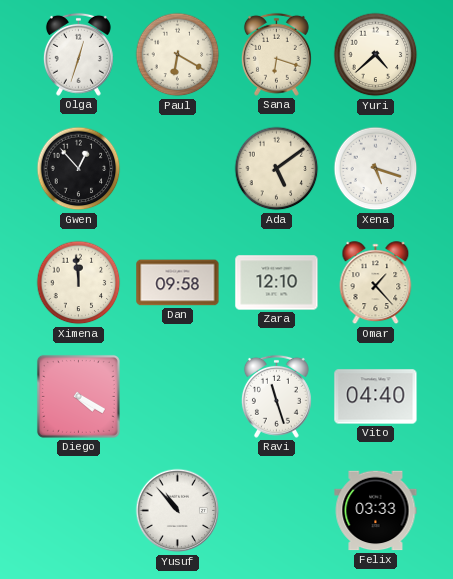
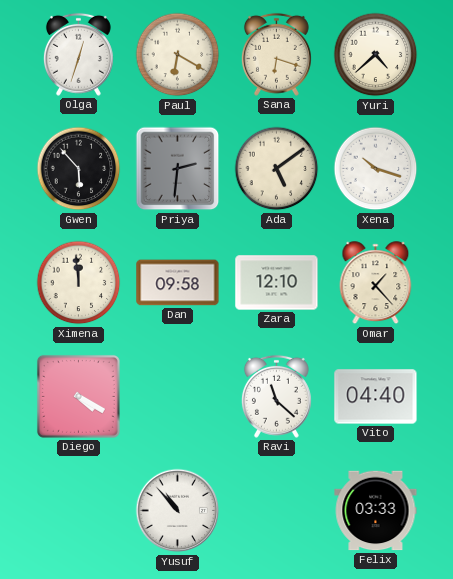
Gwen: 12:53 -> 5:53
Priya: none -> 2:31
Xena: 5:18 -> 10:18
Ravi: 11:27 -> 11:22
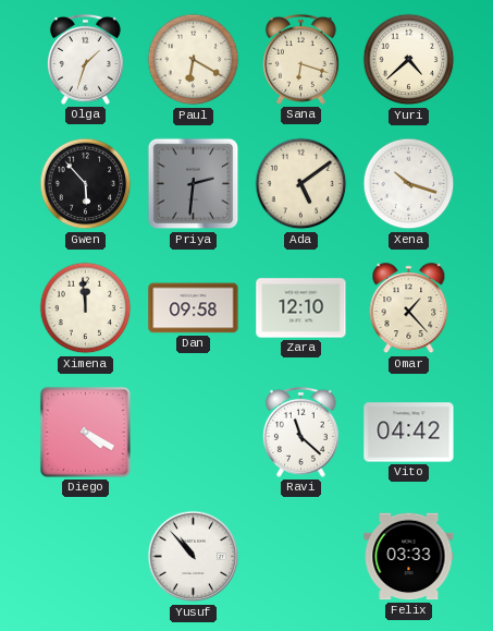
Olga: 12:33 -> 1:33
Vito: 04:40 -> 04:42
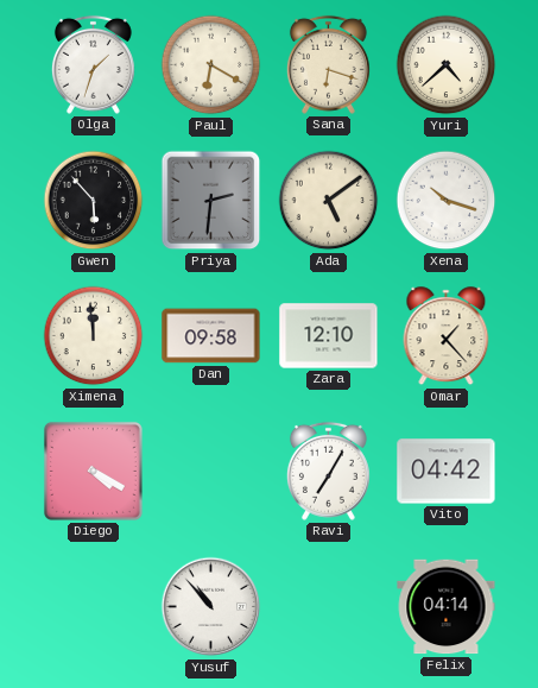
Ravi: 11:22 -> 7:05
Felix: 03:33 -> 04:14
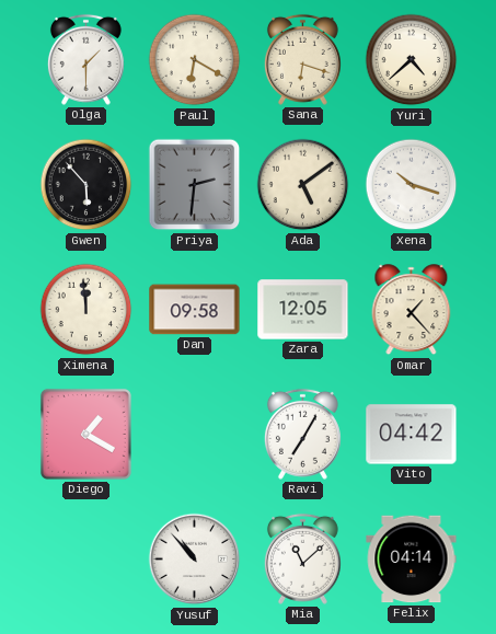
Olga: 1:33 -> 1:30
Zara: 12:10 -> 12:05
Diego: 4:20 -> 1:20
Mia: none -> 11:08
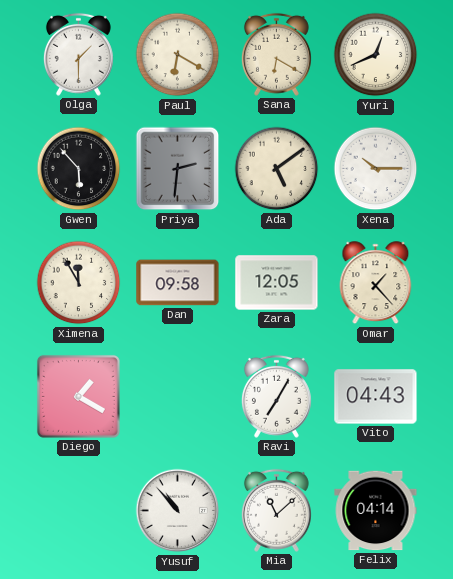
Sana: 6:18 -> 6:20
Yuri: 4:38 -> 12:41
Xena: 10:18 -> 10:15
Ximena: 11:59 -> 11:55
Vito: 04:42 -> 04:43
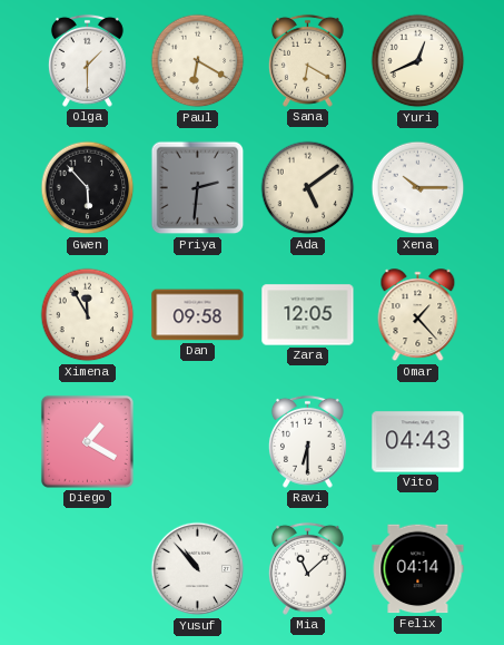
Ravi: 7:05 -> 6:30
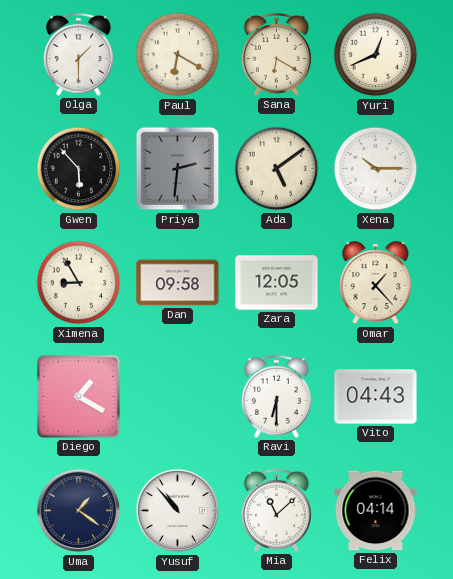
Ximena: 11:55 -> 8:55
Uma: none -> 1:21
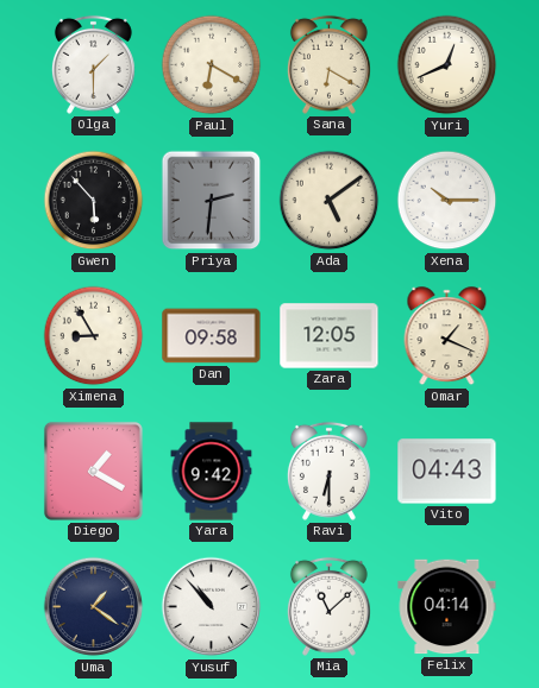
Omar: 1:23 -> 1:19
Yara: none -> 9:42
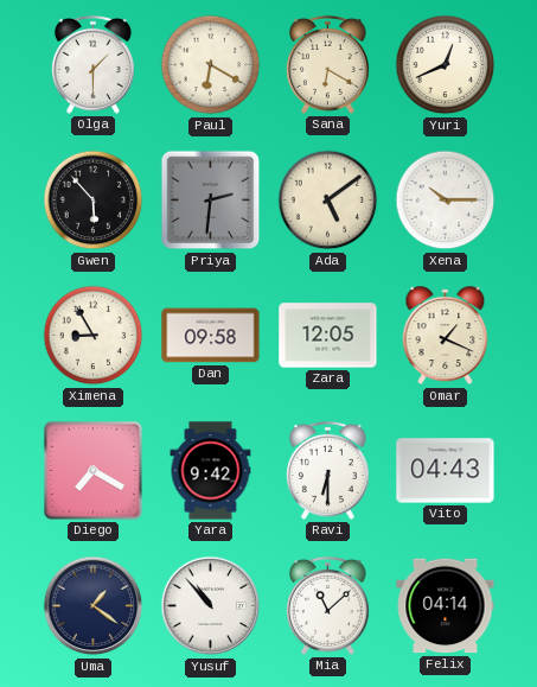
Diego: 1:20 -> 7:20
